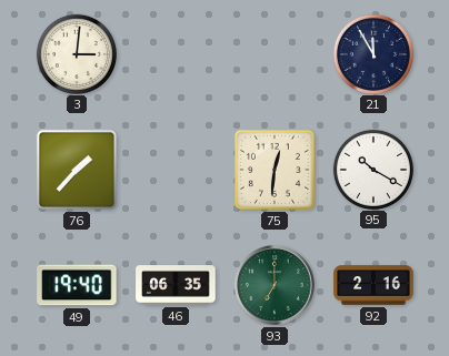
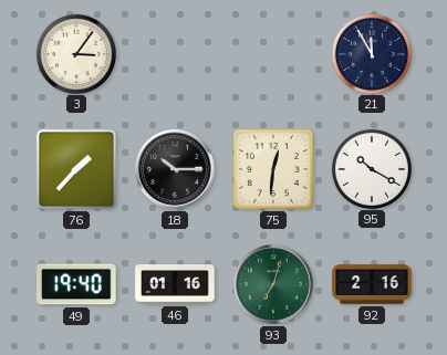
3: 3:01 -> 3:06
18: none -> 10:15
46: 06:35 -> 01:16
93: 7:00 -> 7:03
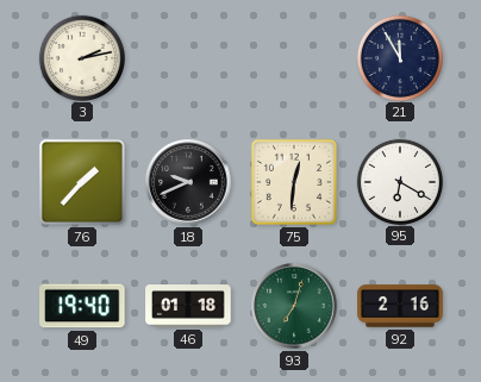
3: 3:06 -> 2:13
18: 10:15 -> 9:41
95: 10:20 -> 6:20
46: 01:16 -> 01:18
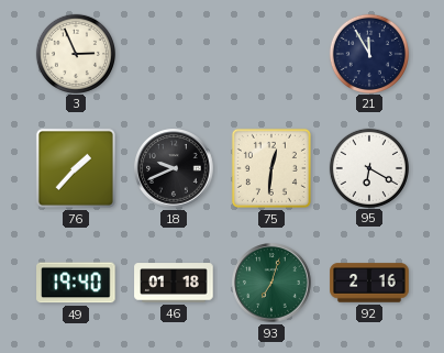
3: 2:13 -> 2:56
